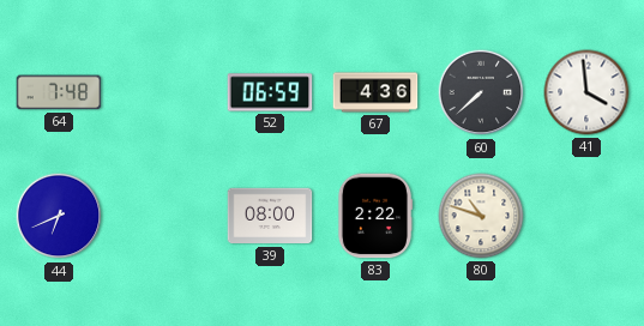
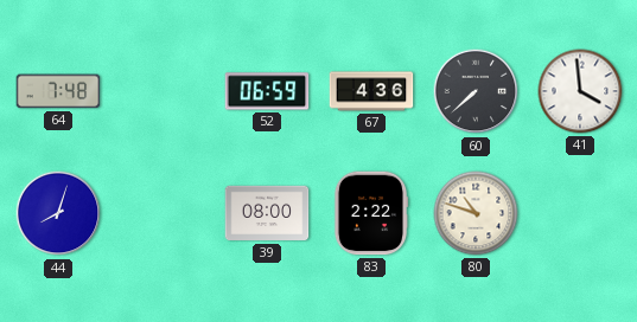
44: 6:41 -> 8:03
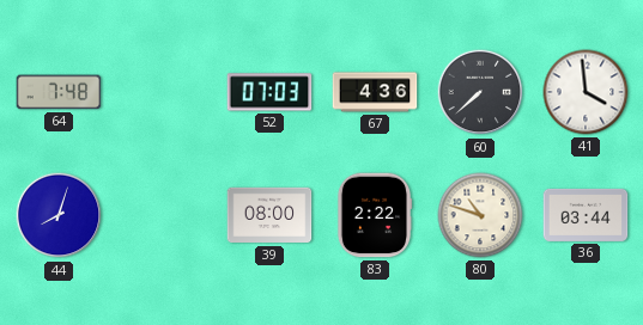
52: 06:59 -> 07:03
36: none -> 03:44
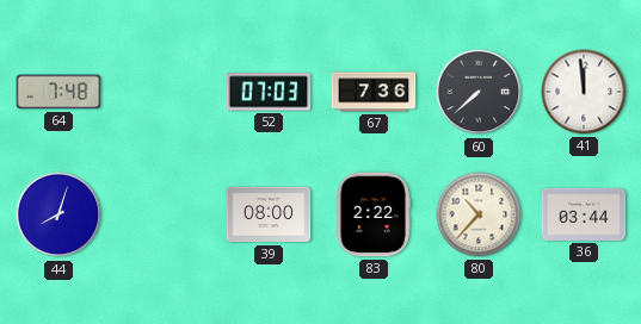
67: 4:36 -> 7:36
41: 3:59 -> 11:59
80: 10:48 -> 10:37
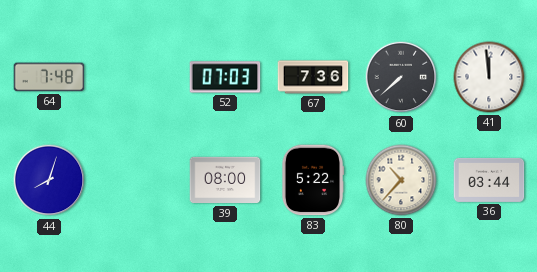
83: 2:22 -> 5:22
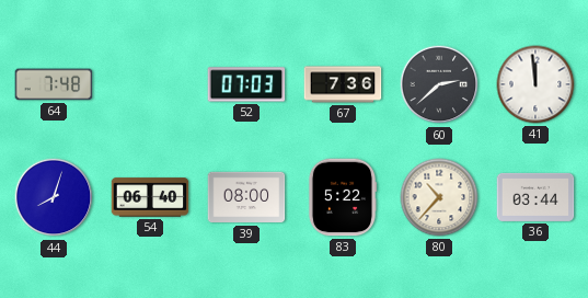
60: 7:38 -> 2:38
54: none -> 06:40
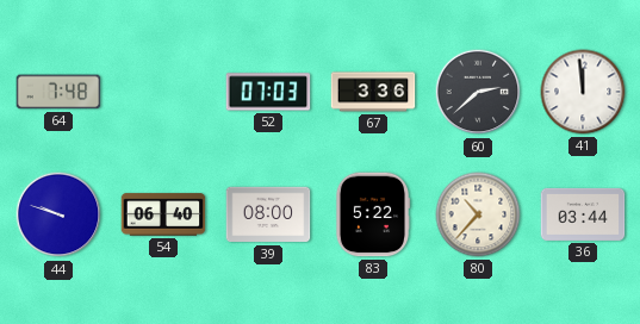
67: 7:36 -> 3:36
44: 8:03 -> 9:48
